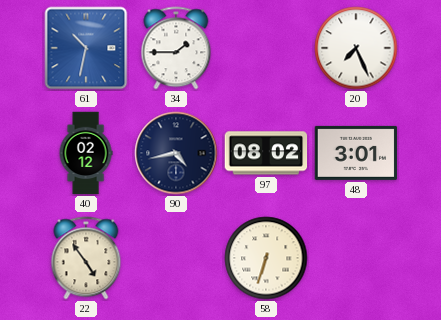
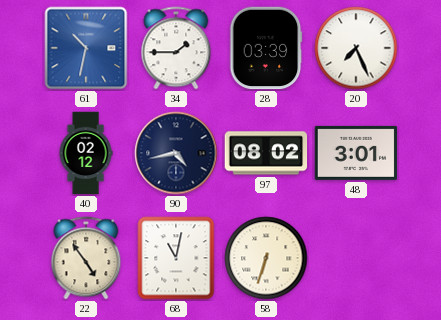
28: none -> 03:39
68: none -> 11:02
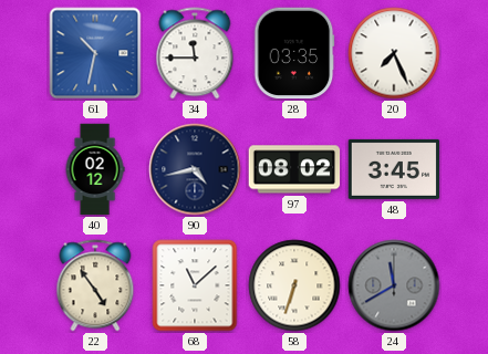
34: 1:45 -> 11:45
28: 03:39 -> 03:35
48: 3:01 -> 3:45
68: 11:02 -> 11:08
24: none -> 11:40
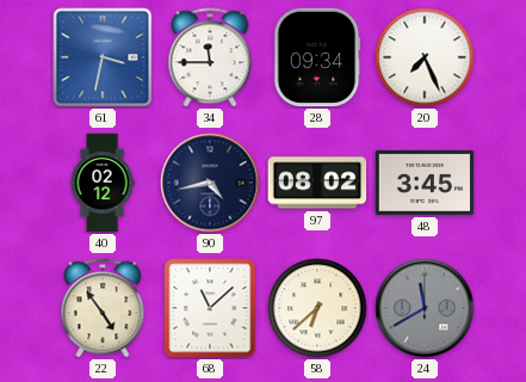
61: 10:32 -> 3:32
28: 03:35 -> 09:34
58: 6:33 -> 6:38
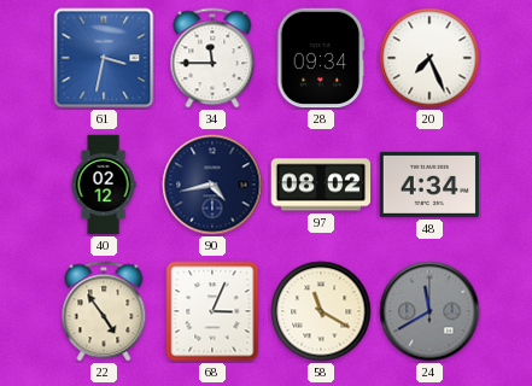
48: 3:45 -> 4:34
68: 11:08 -> 3:04
58: 6:38 -> 11:20
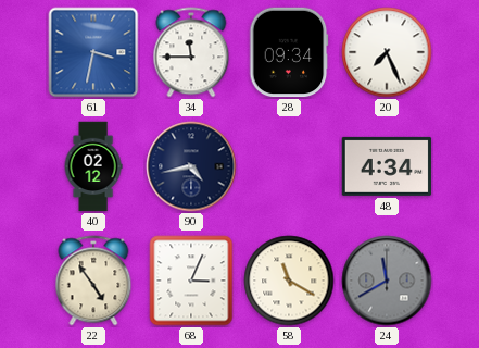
97: 08:02 -> none
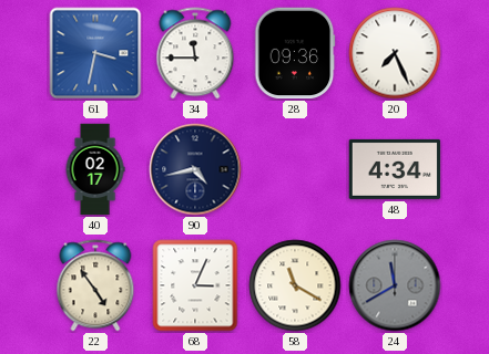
28: 09:34 -> 09:36
40: 02:12 -> 02:17
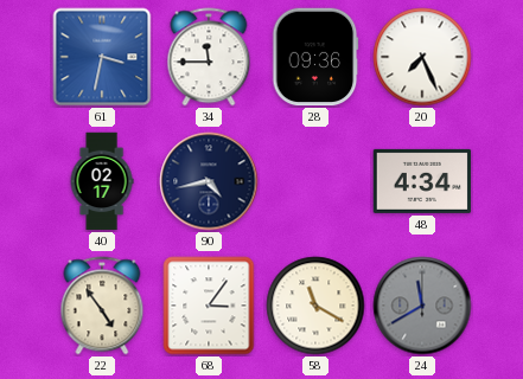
68: 3:04 -> 3:06
